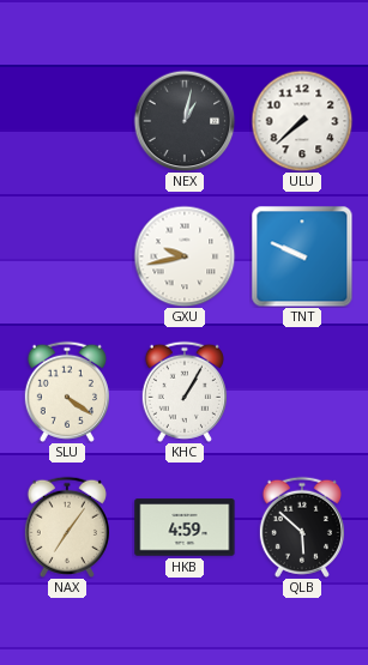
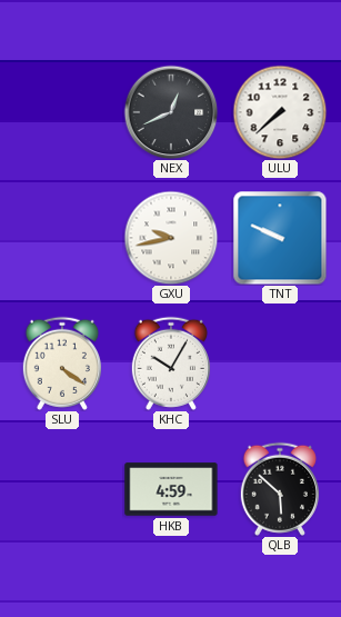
NEX: 1:02 -> 12:41
KHC: 1:05 -> 10:05
NAX: 7:06 -> none
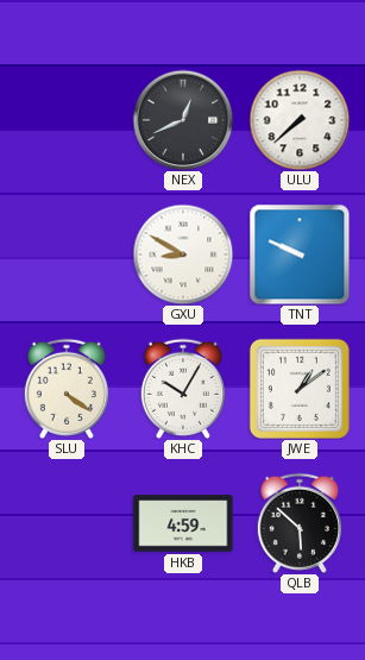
GXU: 9:43 -> 8:50
JWE: none -> 1:09
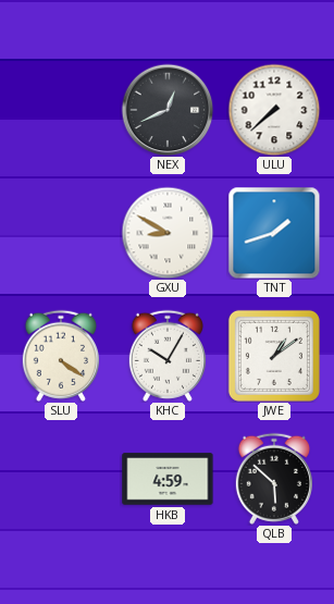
TNT: 9:49 -> 1:42
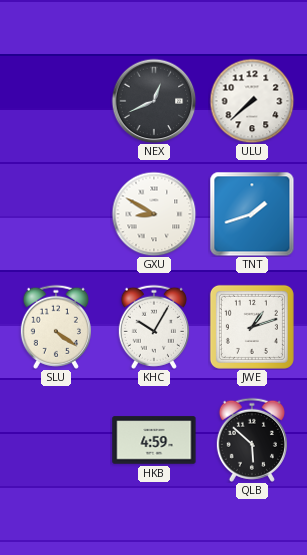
JWE: 1:09 -> 1:12
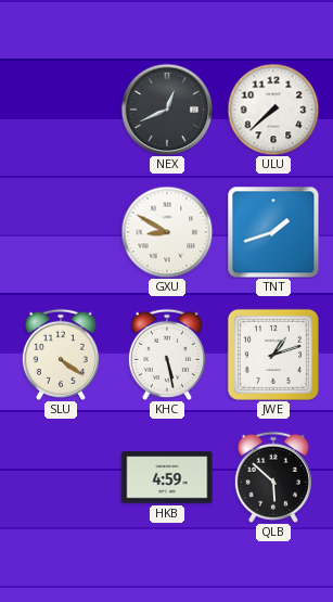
KHC: 10:05 -> 5:28
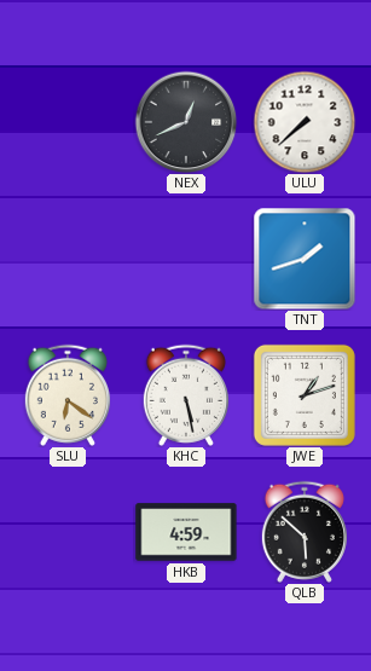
GXU: 8:50 -> none
SLU: 4:21 -> 6:21
